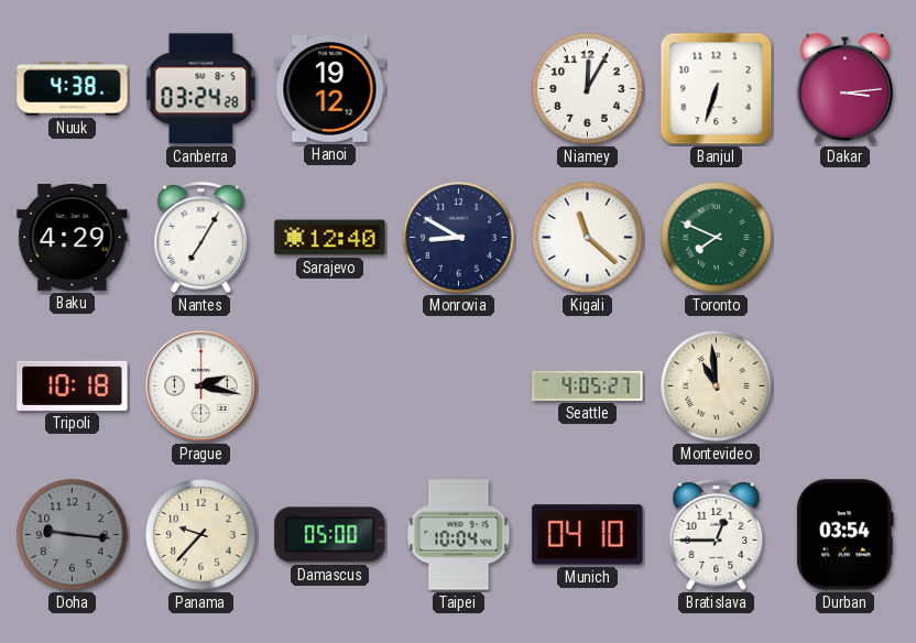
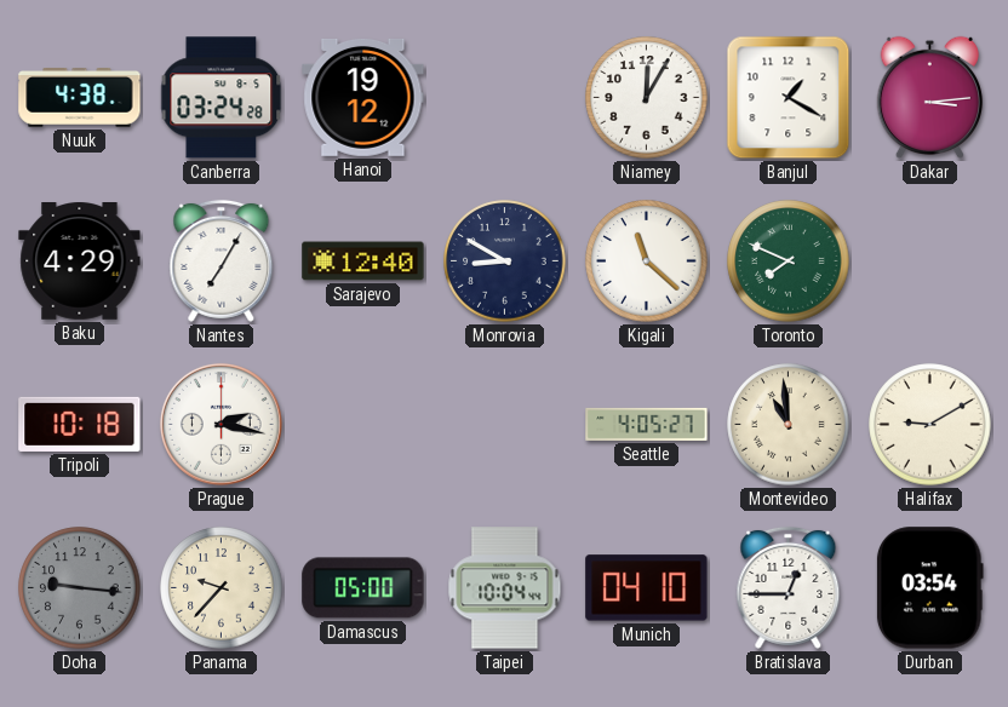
Banjul: 6:33 -> 1:20
Halifax: none -> 9:10
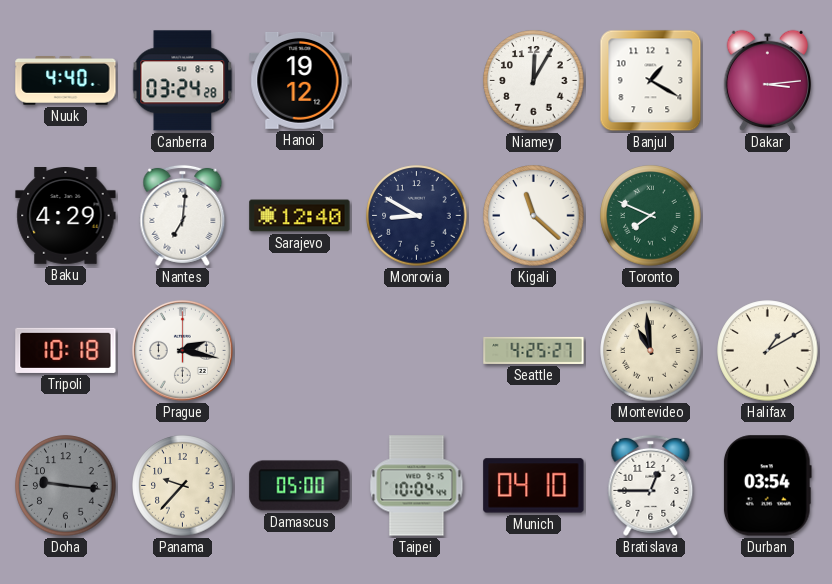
Nuuk: 4:38 -> 4:40
Nantes: 7:05 -> 7:01
Seattle: 4:05 -> 4:25
Halifax: 9:10 -> 1:10
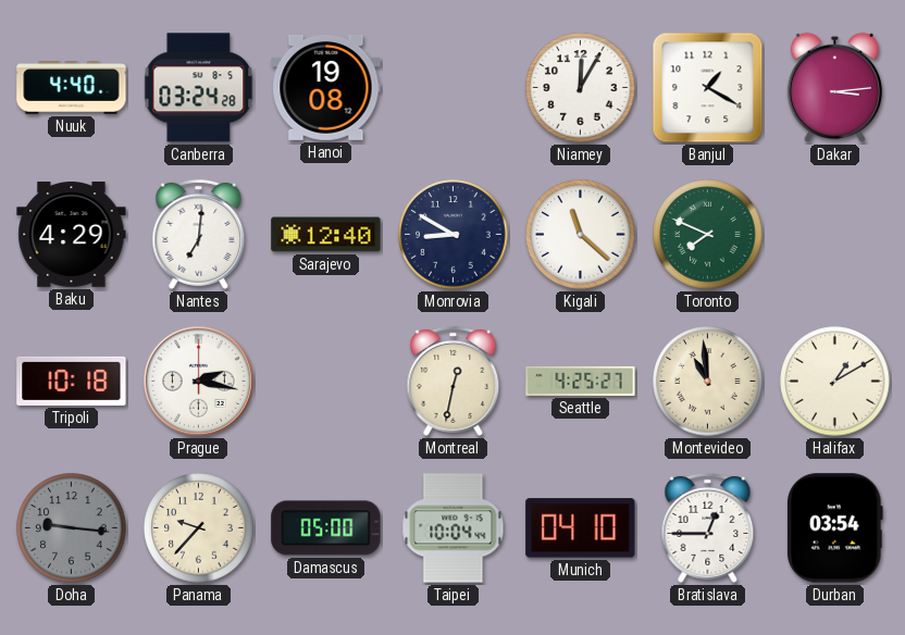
Hanoi: 19:12 -> 19:08
Montreal: none -> 12:32
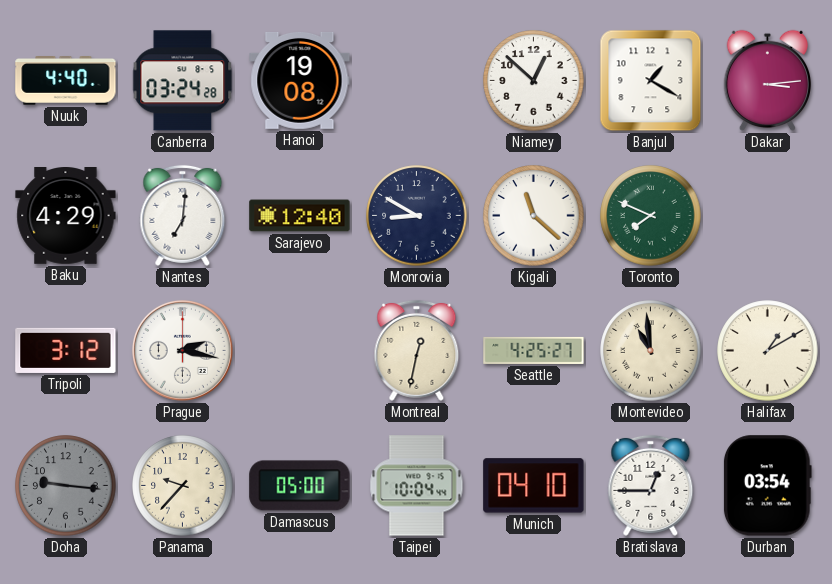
Niamey: 12:05 -> 12:52
Tripoli: 10:18 -> 3:12
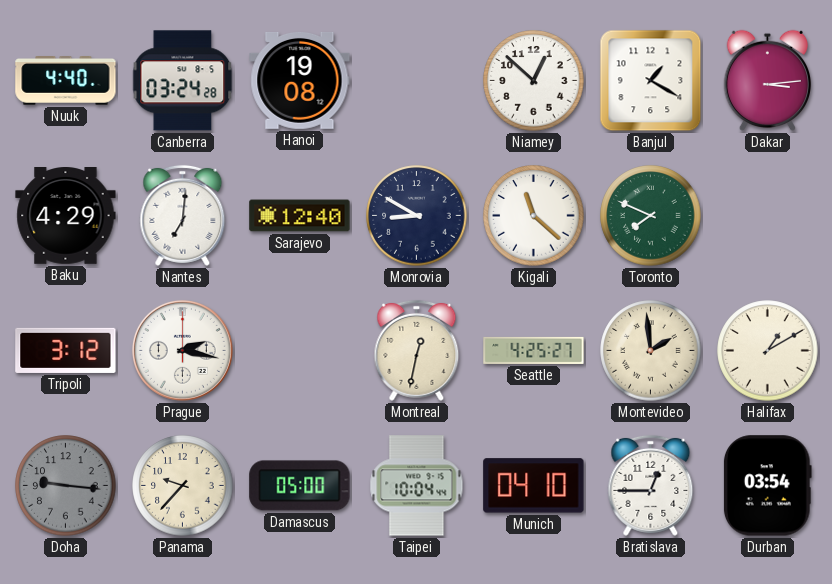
Montevideo: 10:59 -> 1:59
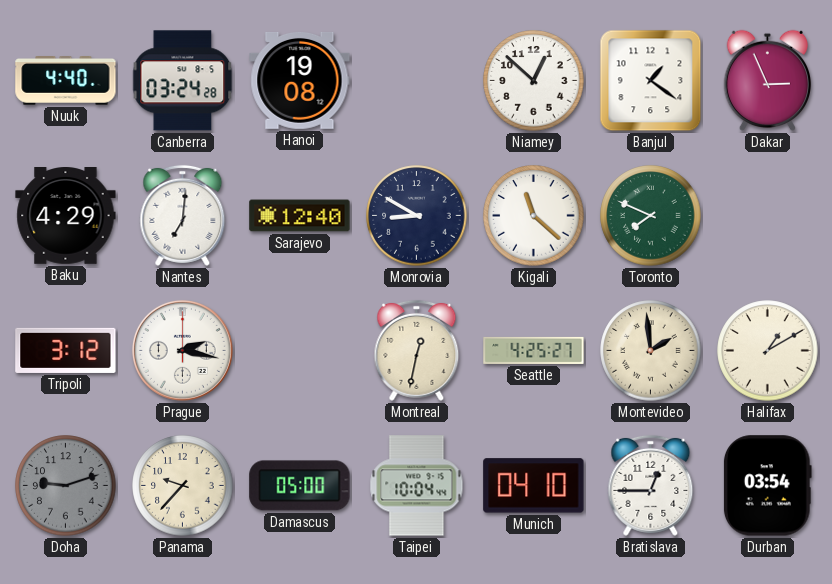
Banjul: 1:20 -> 1:21
Dakar: 3:14 -> 2:56
Doha: 9:16 -> 9:12
